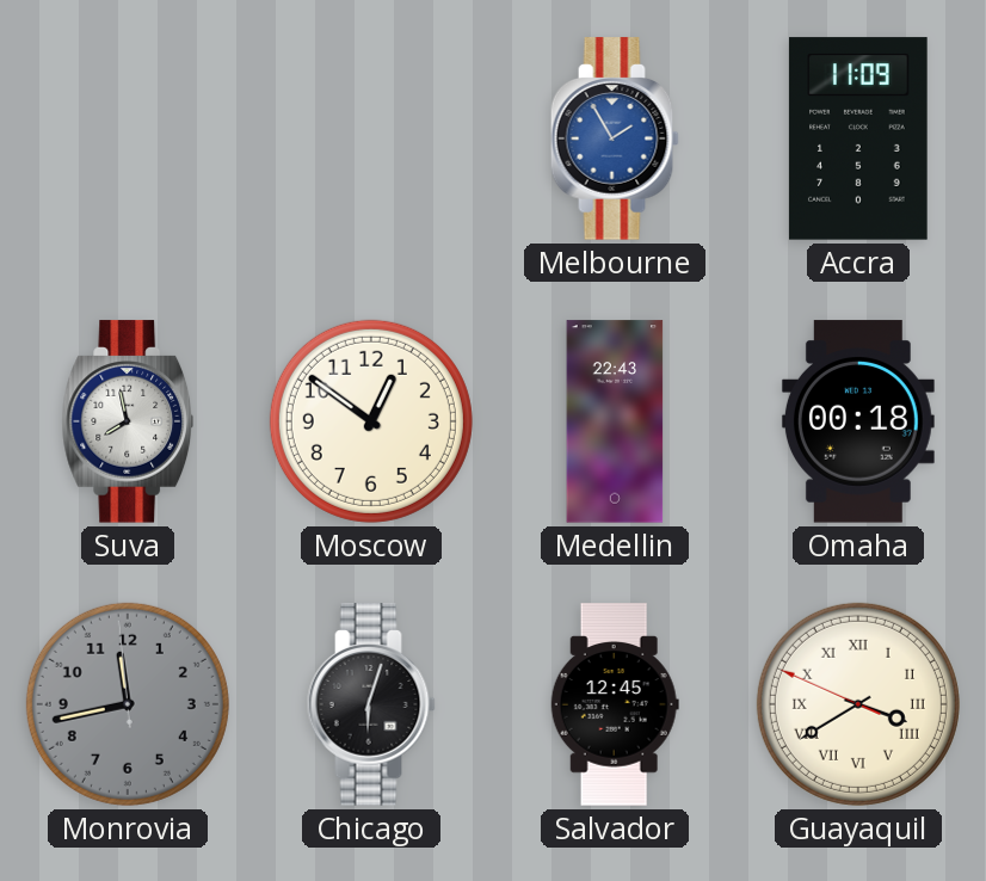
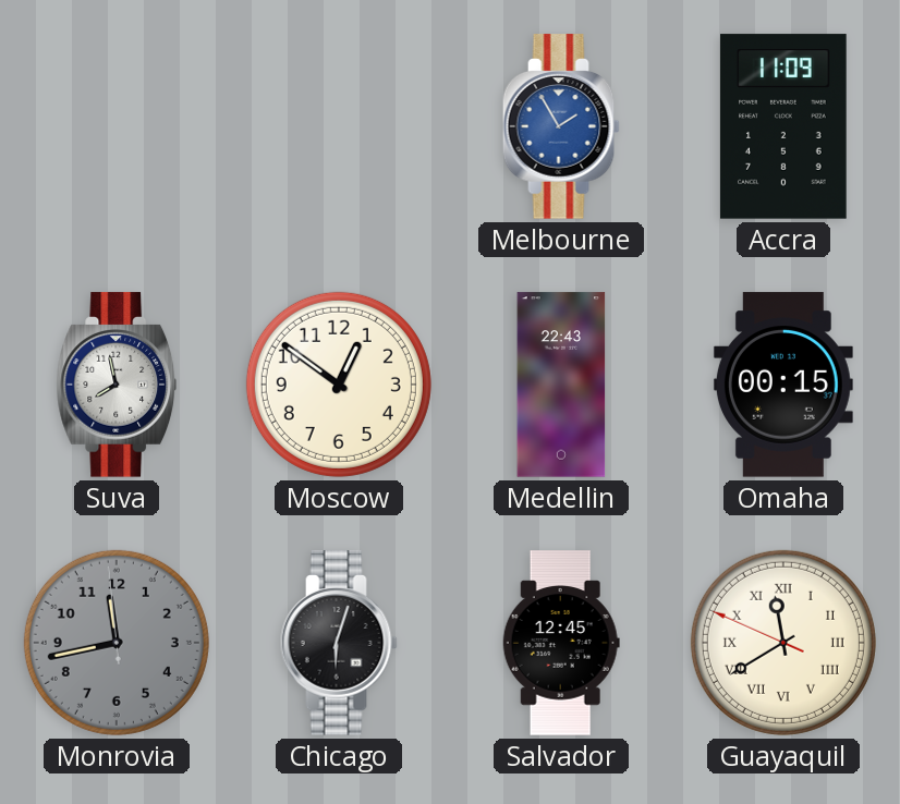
Omaha: 00:18 -> 00:15
Guayaquil: 3:39 -> 11:39
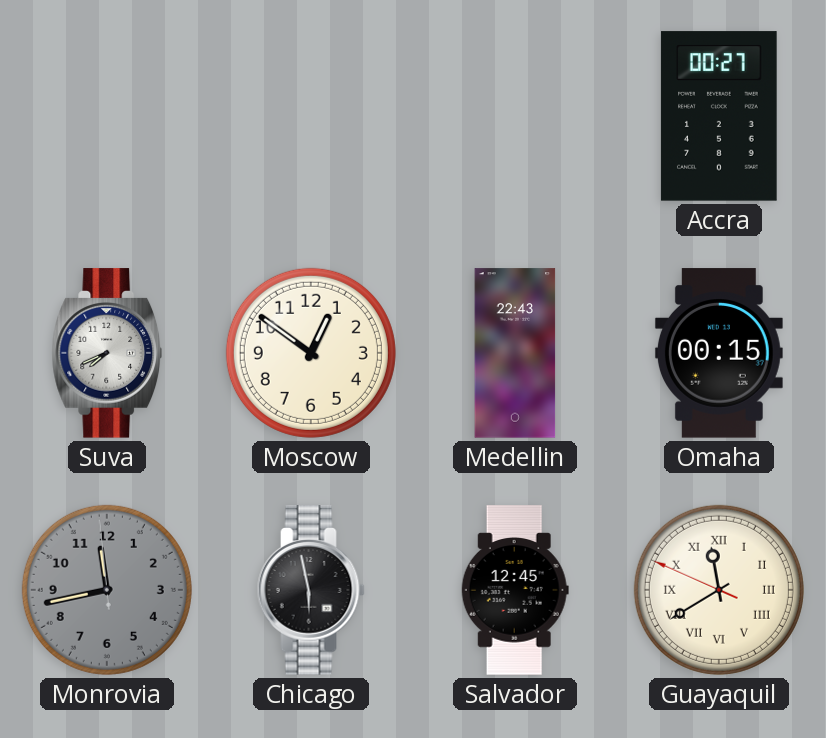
Melbourne: 1:55 -> none
Accra: 11:09 -> 00:27
Suva: 7:58 -> 7:41
Chicago: 6:03 -> 5:58
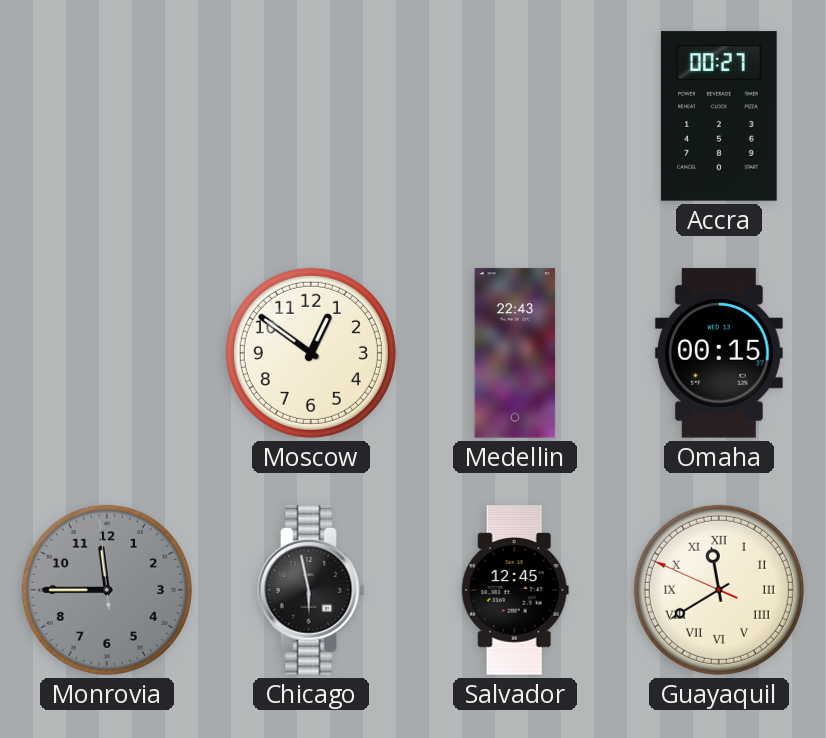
Suva: 7:41 -> none
Monrovia: 11:42 -> 11:44
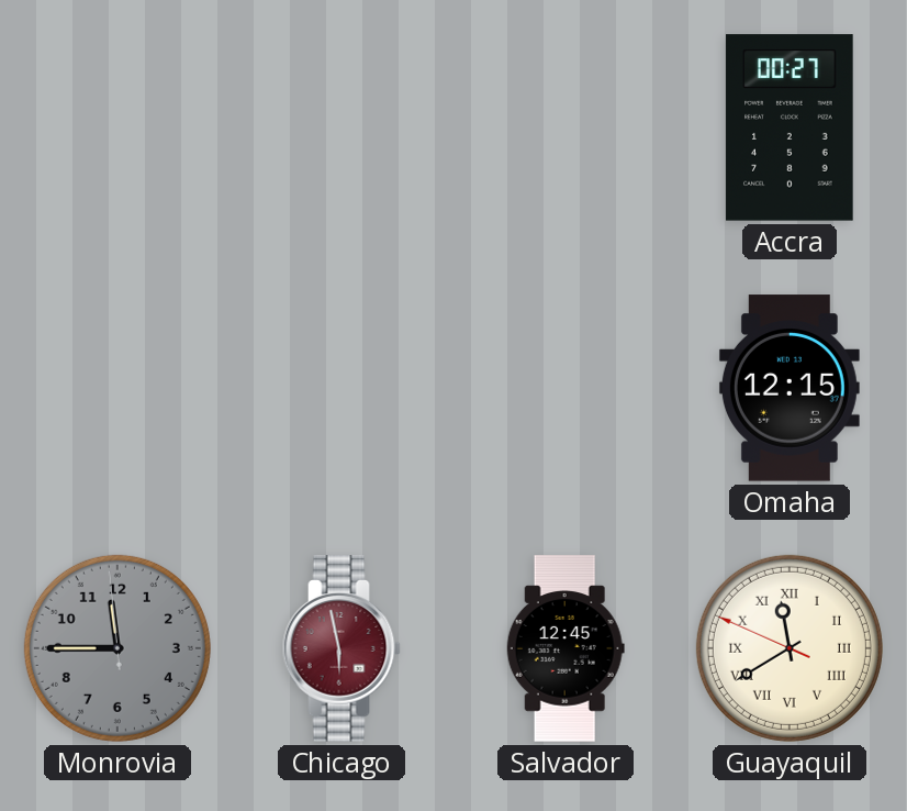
Moscow: 12:51 -> none
Medellin: 22:43 -> none
Omaha: 00:15 -> 12:15
Chicago dial: black -> burgundy
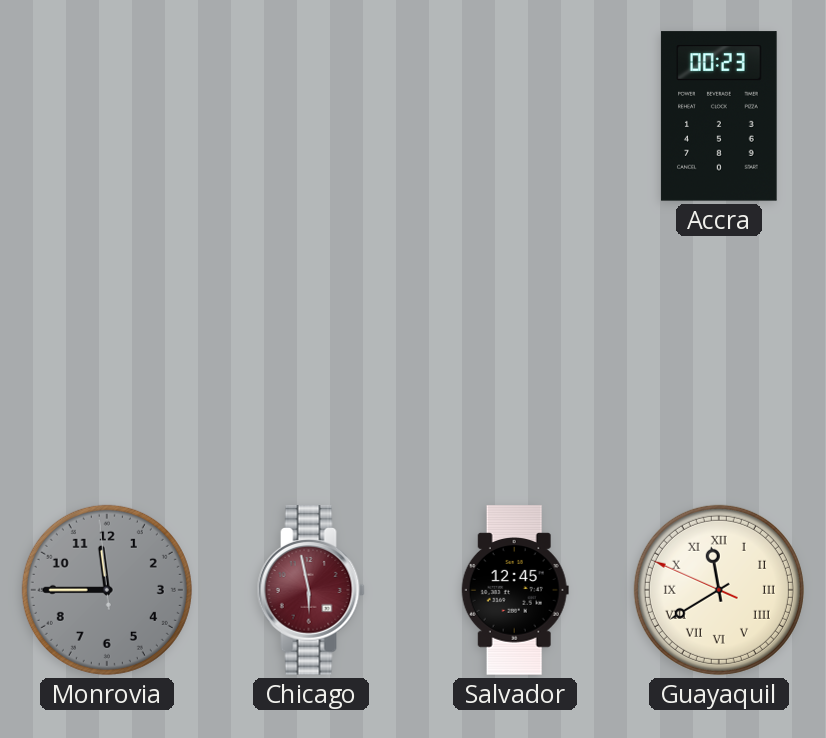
Accra: 00:27 -> 00:23
Omaha: 12:15 -> none
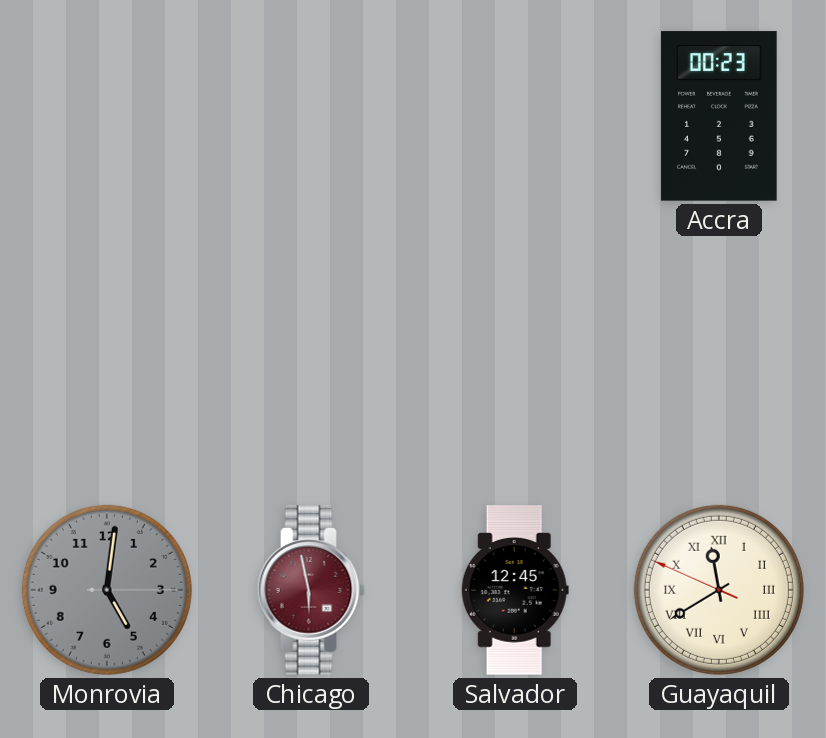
Monrovia: 11:44 -> 5:01
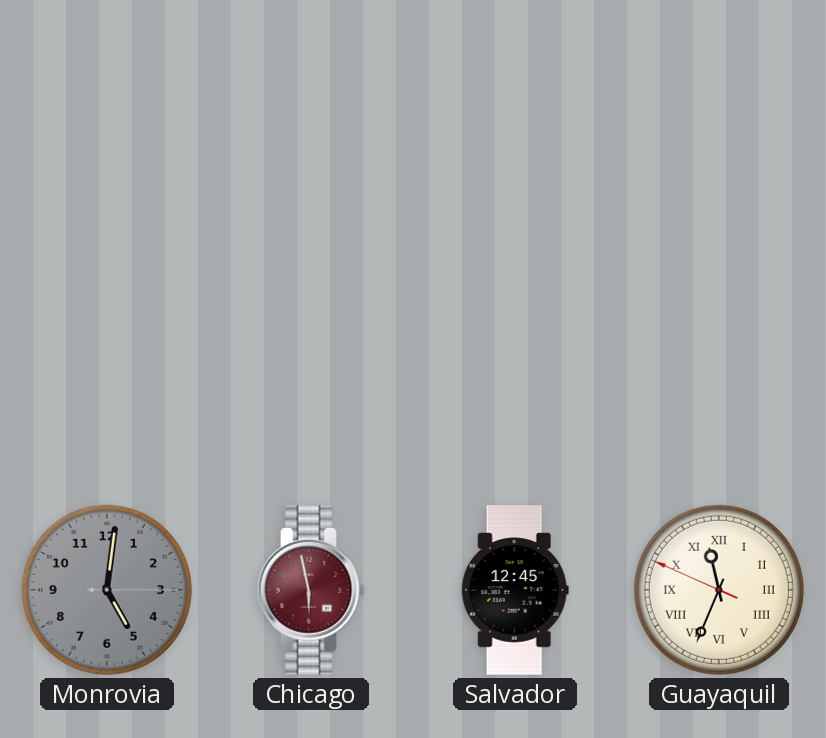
Accra: 00:23 -> none
Guayaquil: 11:39 -> 11:33
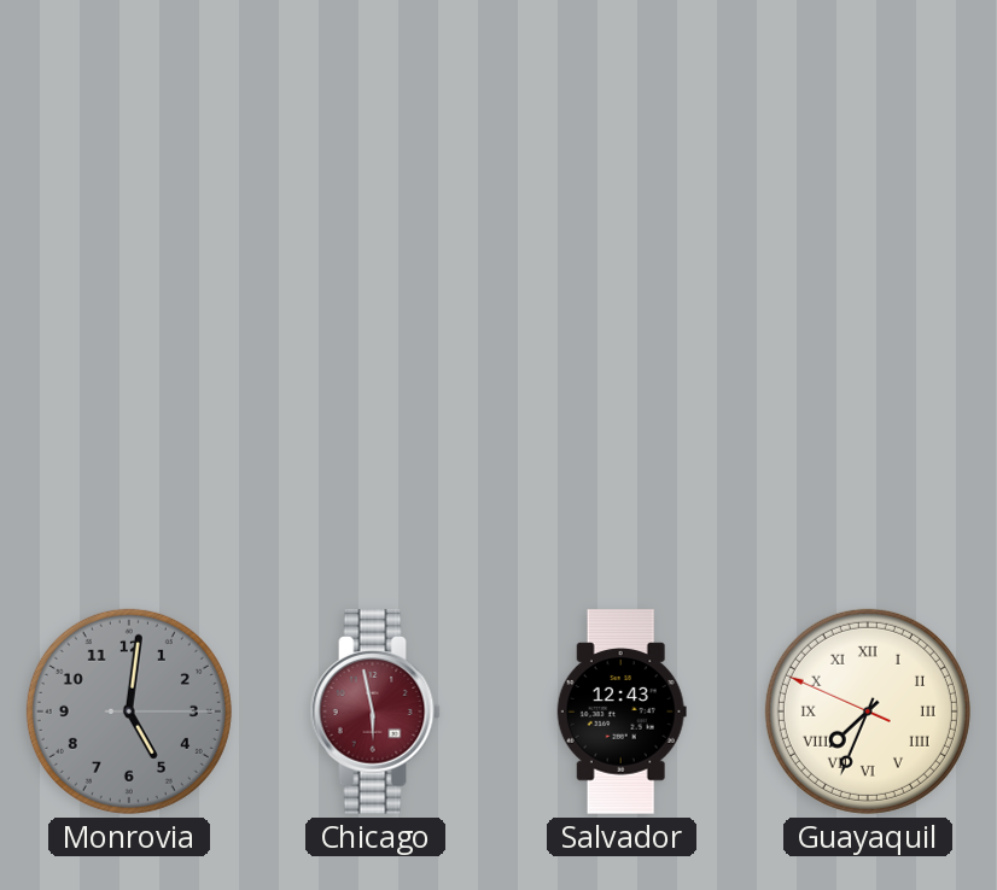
Salvador: 12:45 -> 12:43
Guayaquil: 11:33 -> 7:33
